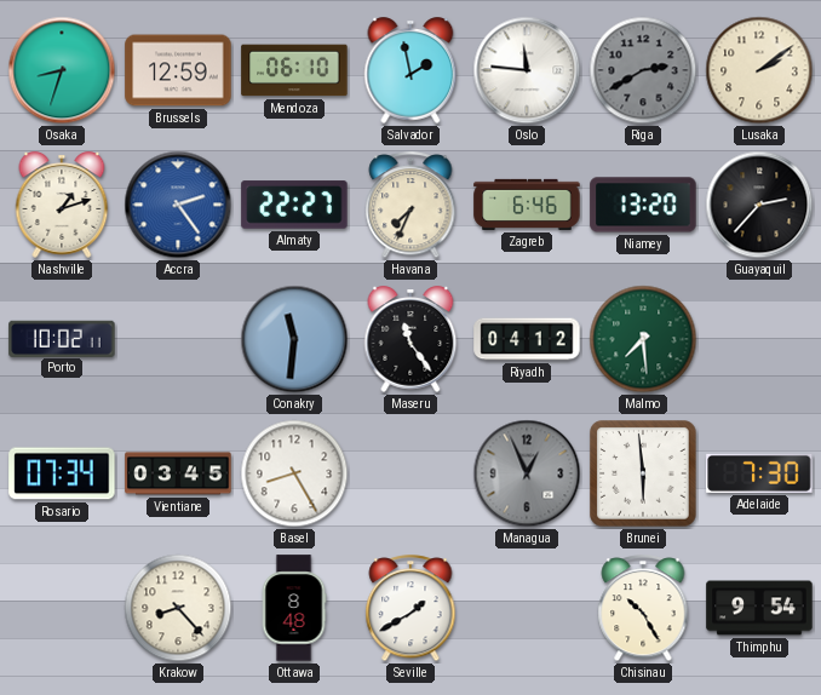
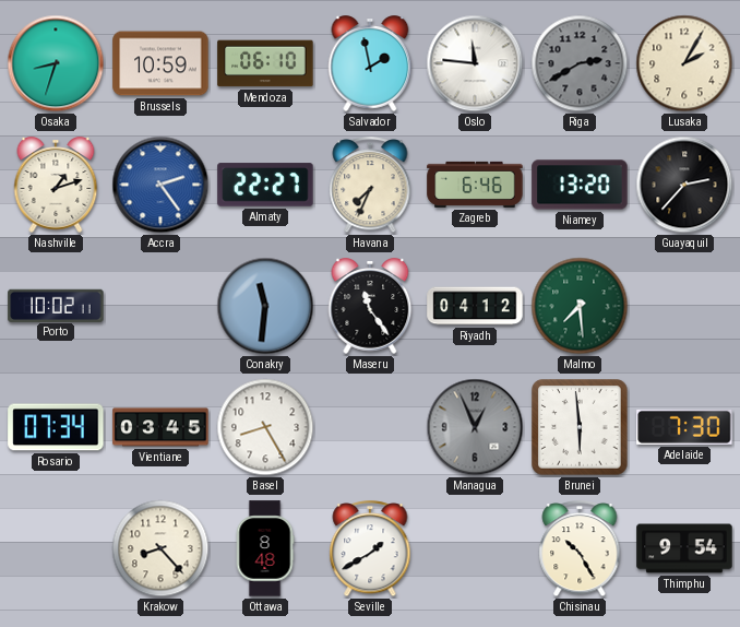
Brussels: 12:59 -> 10:59
Lusaka: 2:09 -> 2:05
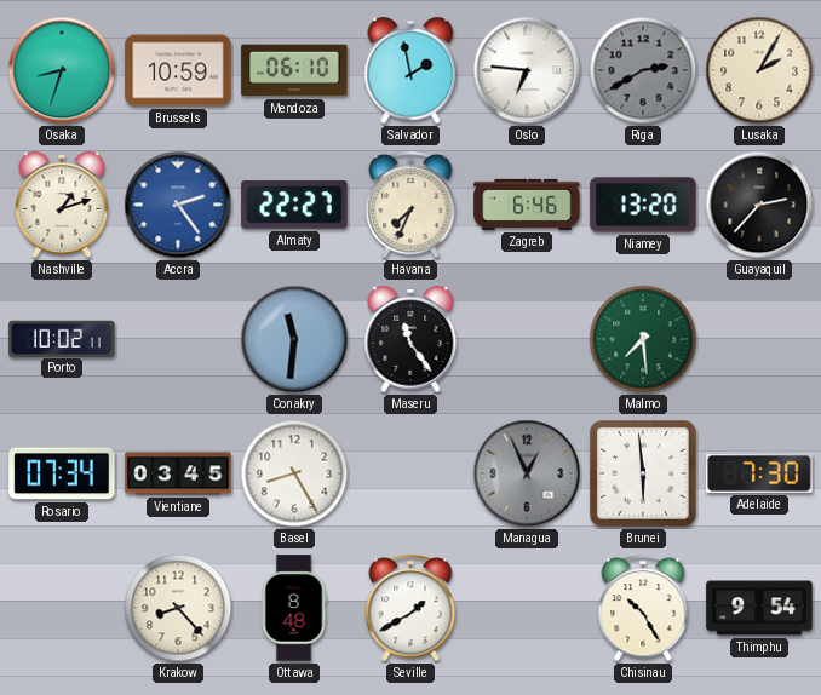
Oslo: 11:46 -> 6:46
Riyadh: 04:12 -> none
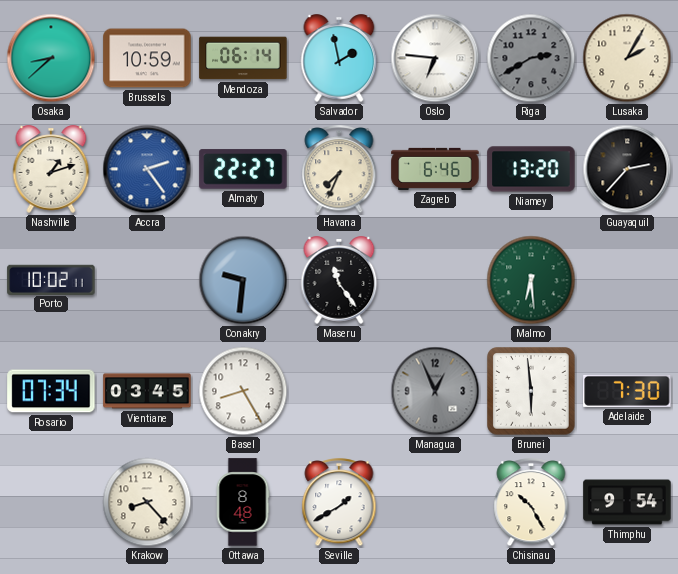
Osaka: 8:33 -> 8:38
Mendoza: 06:10 -> 06:14
Conakry: 11:31 -> 9:31
Malmo: 7:29 -> 6:29
